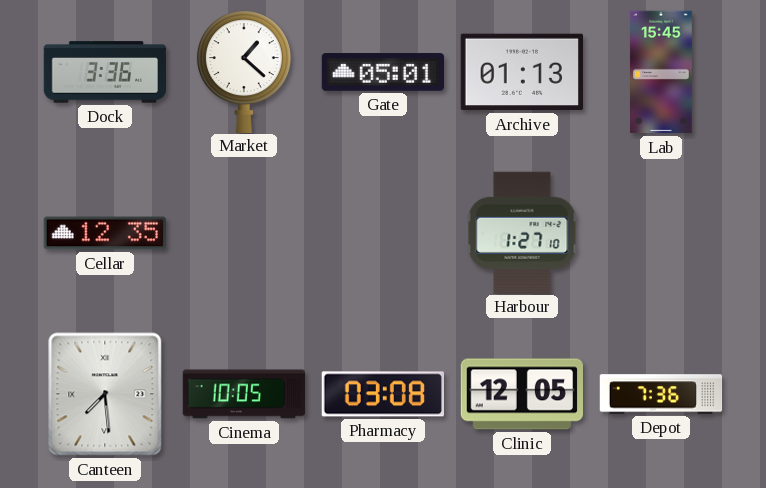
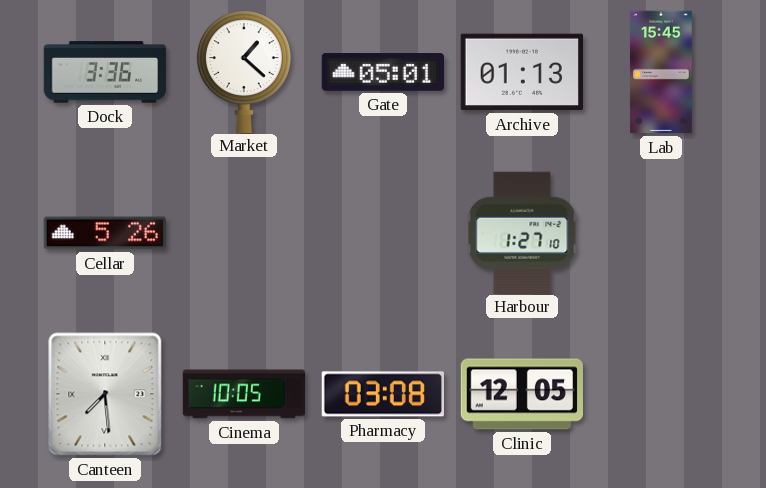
Cellar: 12:35 -> 5:26
Depot: 7:36 -> none
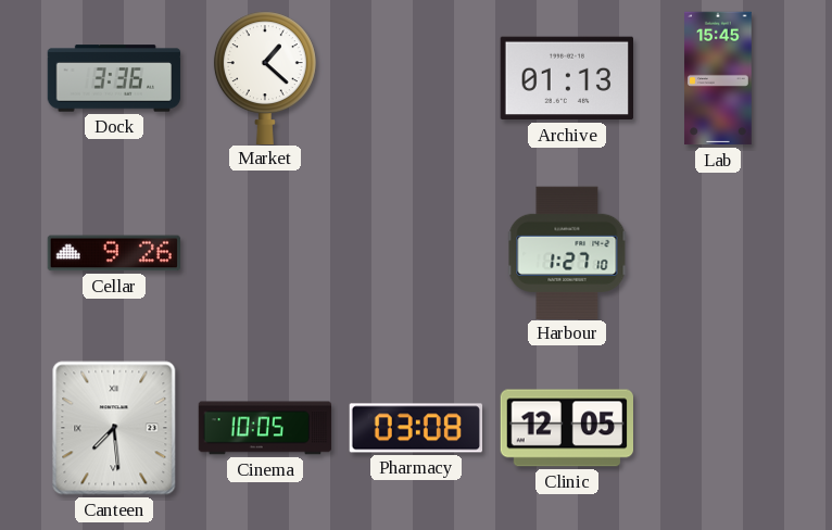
Gate: 05:01 -> none
Cellar: 5:26 -> 9:26
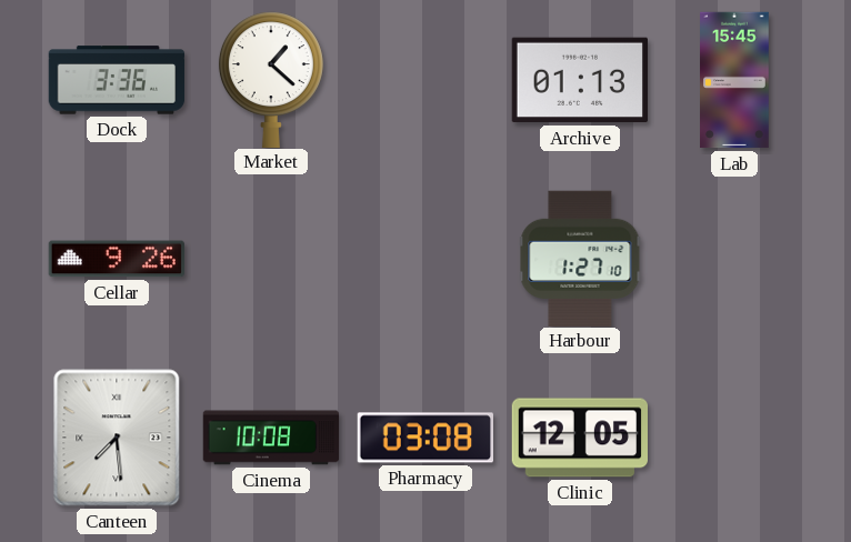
Cinema: 10:05 -> 10:08
